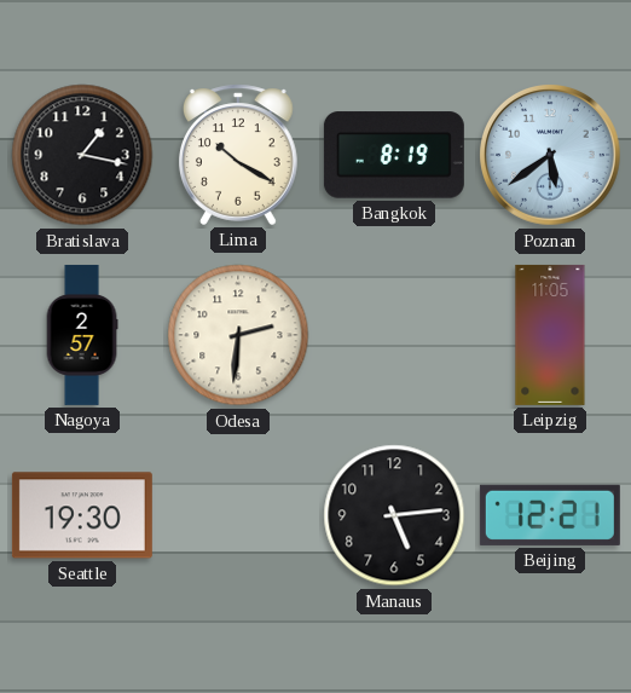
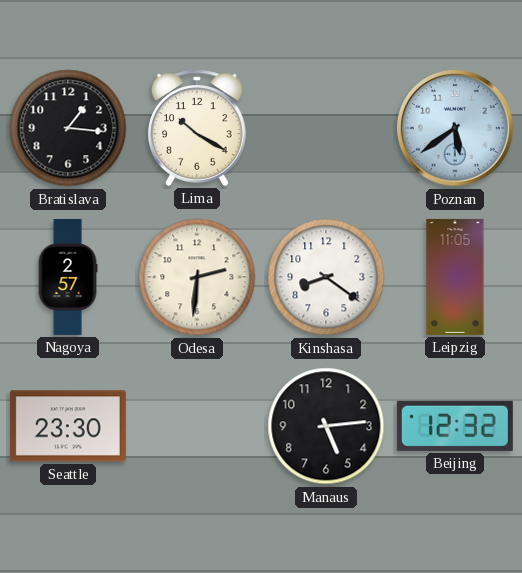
Bratislava: 1:17 -> 1:16
Bangkok: 8:19 -> none
Kinshasa: none -> 8:21
Seattle: 19:30 -> 23:30
Beijing: 12:21 -> 12:32
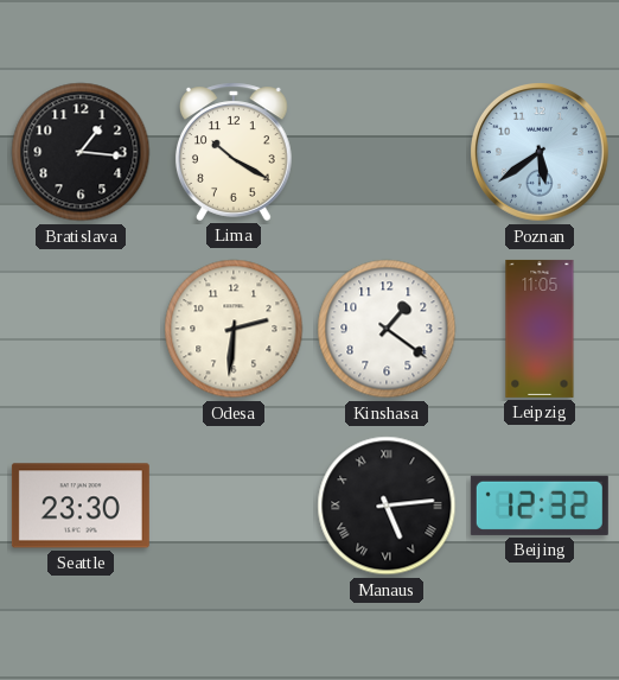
Nagoya: 2:57 -> none
Kinshasa: 8:21 -> 1:21
Manaus numerals: Arabic -> Roman
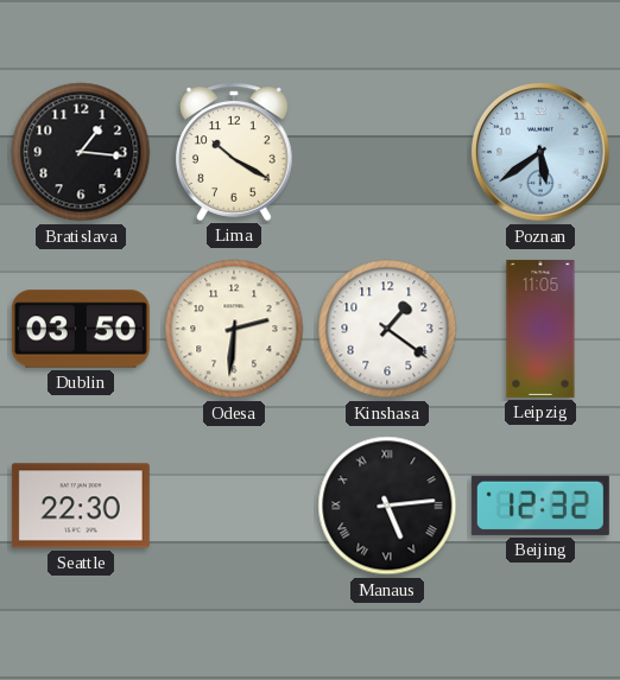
Dublin: none -> 03:50
Seattle: 23:30 -> 22:30
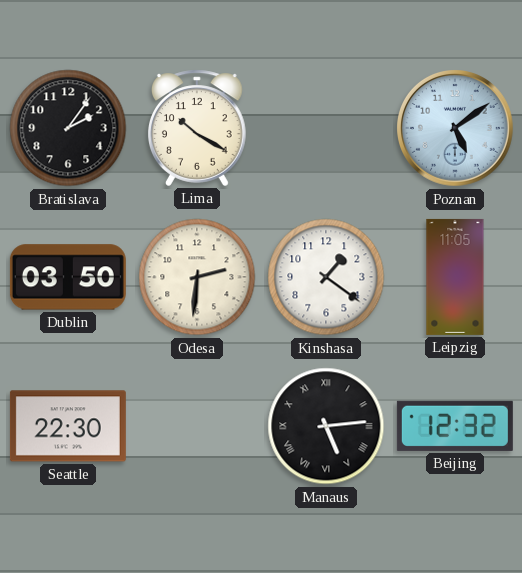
Bratislava: 1:16 -> 2:06
Poznan: 5:39 -> 5:09
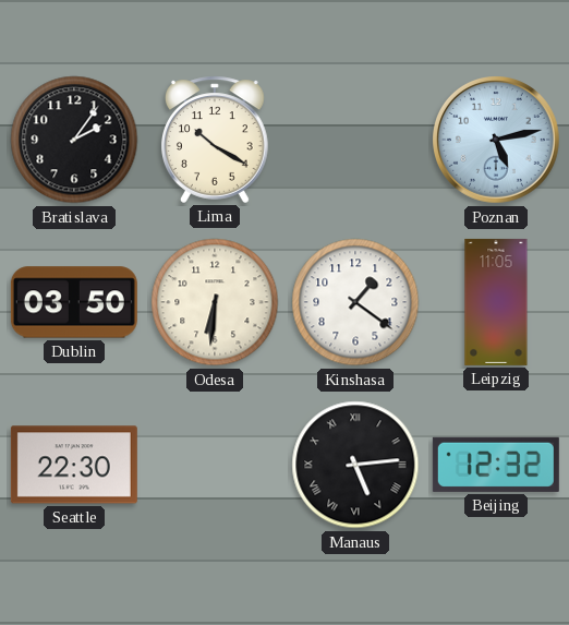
Poznan: 5:09 -> 5:13
Odesa: 2:31 -> 6:31
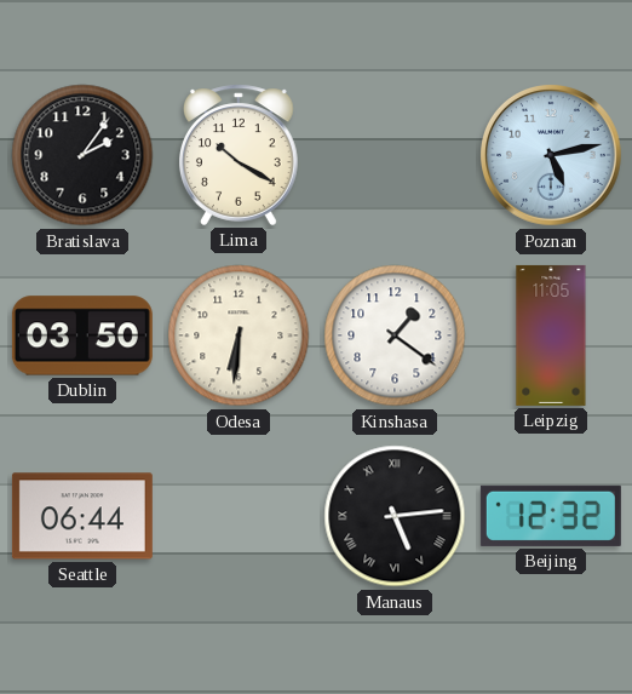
Seattle: 22:30 -> 06:44
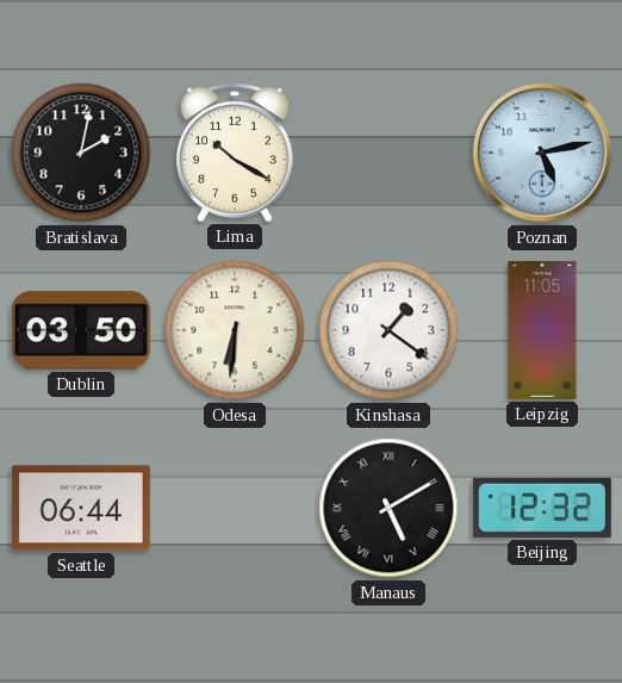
Bratislava: 2:06 -> 2:02
Manaus: 5:14 -> 5:10
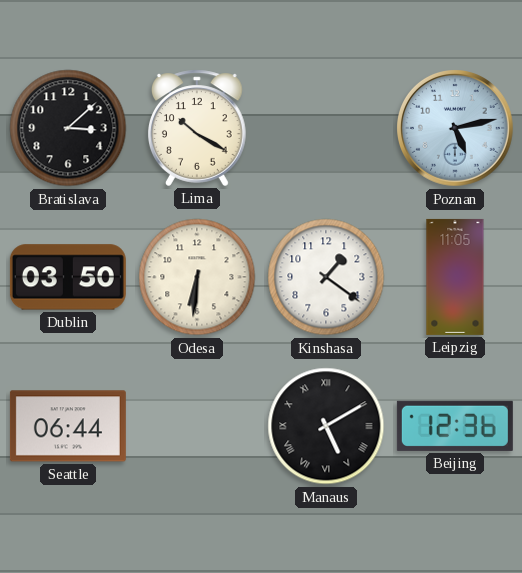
Bratislava: 2:02 -> 3:08
Beijing: 12:32 -> 12:36
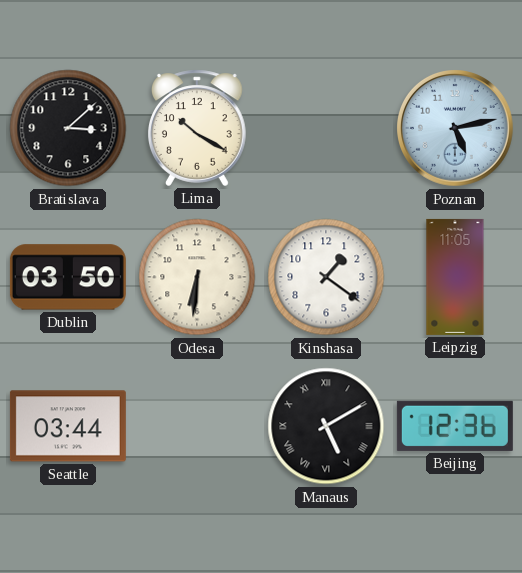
Seattle: 06:44 -> 03:44
